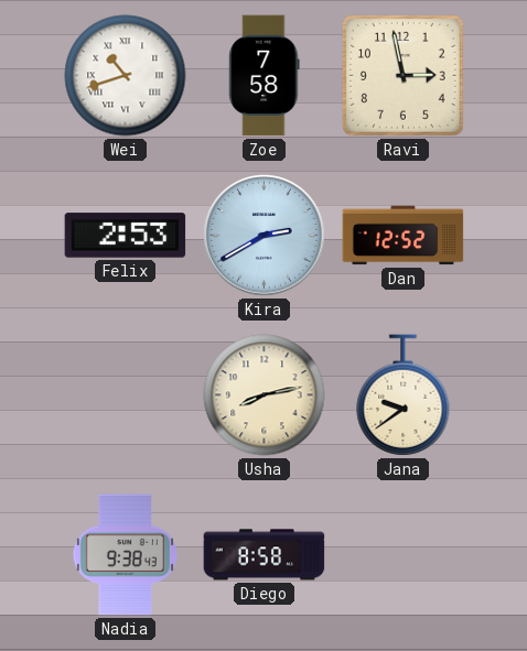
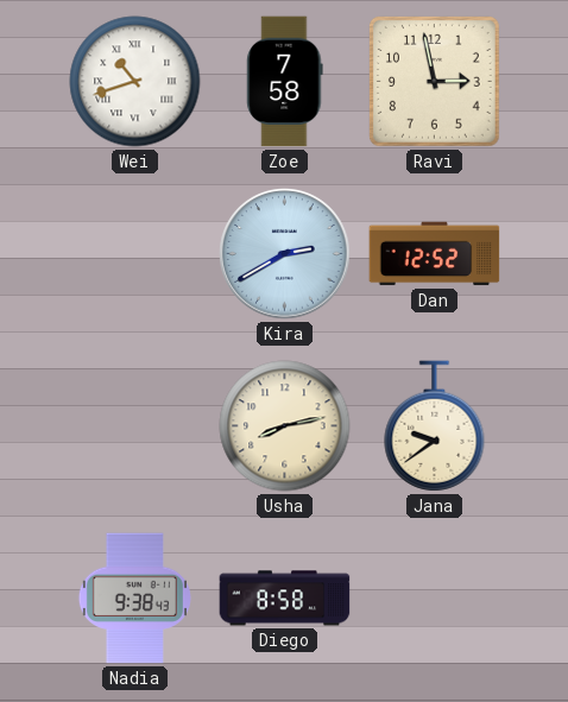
Felix: 2:53 -> none
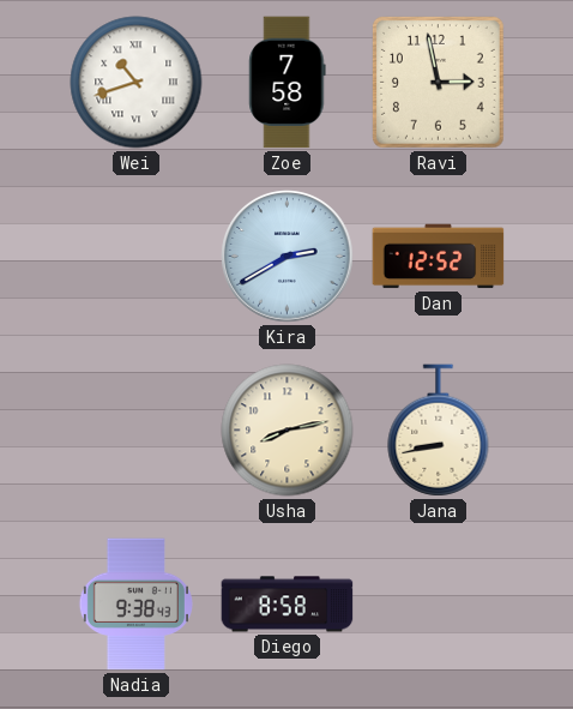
Jana: 9:39 -> 8:43
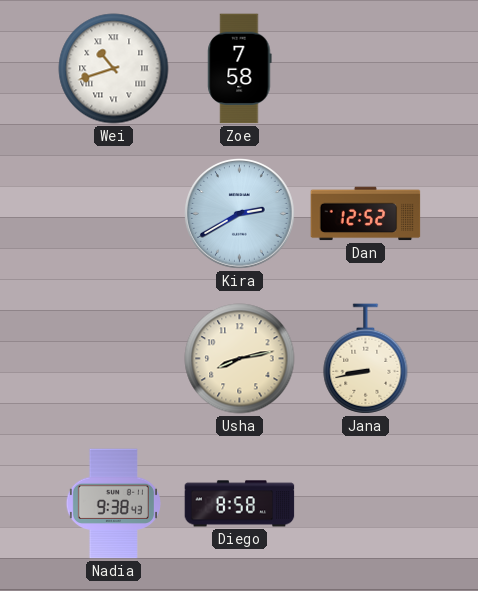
Ravi: 2:58 -> none
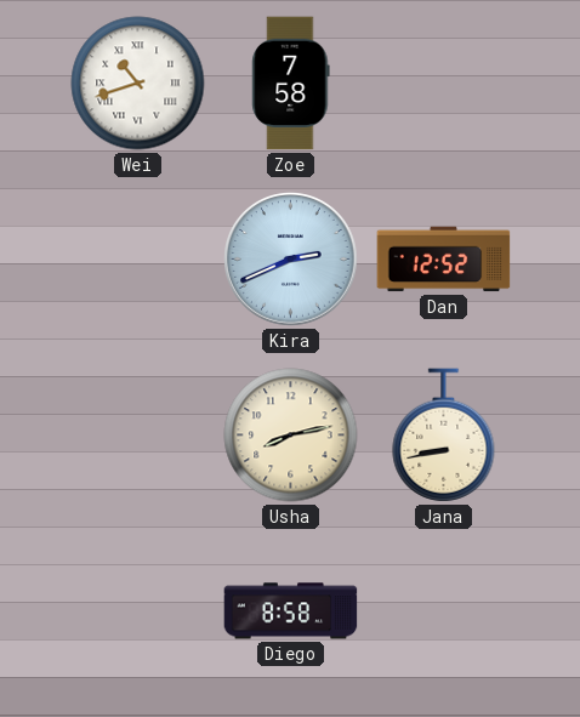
Kira: 2:40 -> 2:41
Nadia: 9:38 -> none
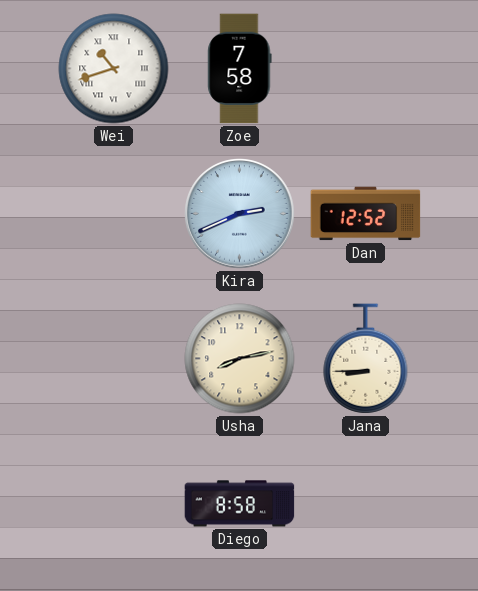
Jana: 8:43 -> 8:45
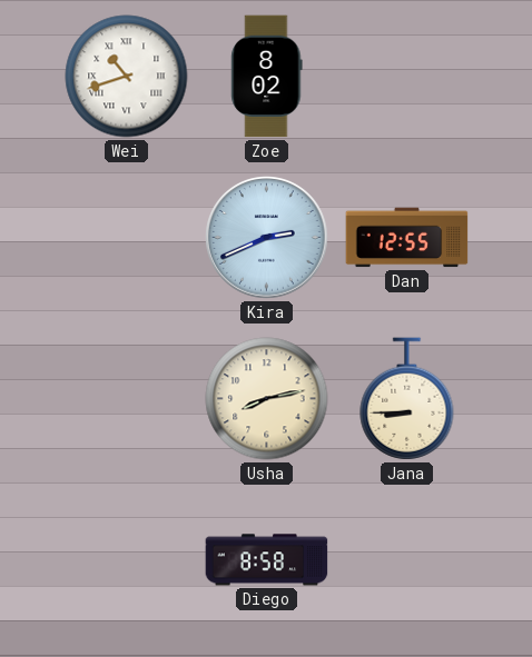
Zoe: 7:58 -> 8:02
Dan: 12:52 -> 12:55
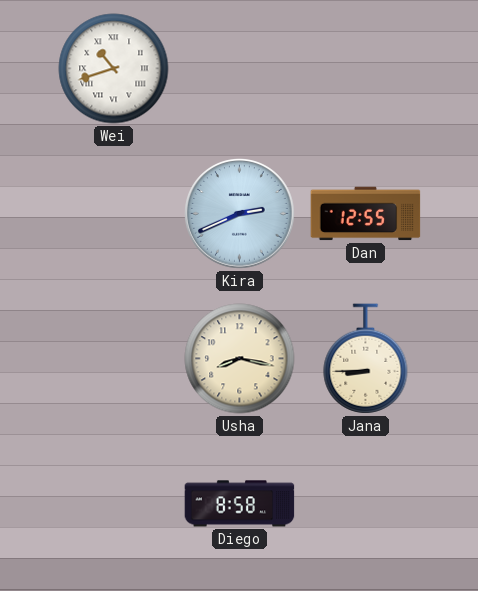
Zoe: 8:02 -> none
Usha: 8:13 -> 8:17
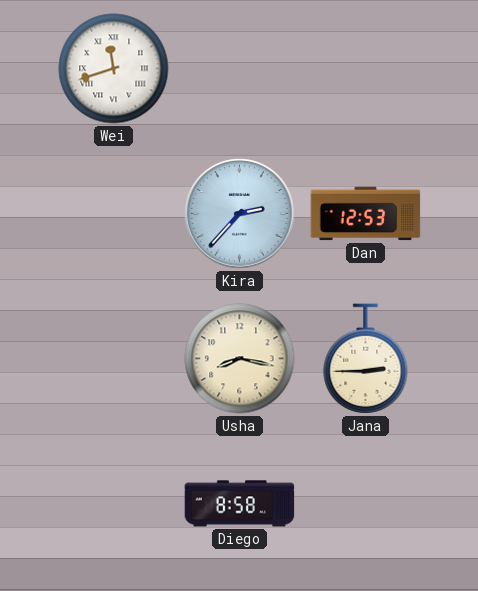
Wei: 10:42 -> 11:42
Kira: 2:41 -> 2:37
Dan: 12:55 -> 12:53
Jana: 8:45 -> 2:45
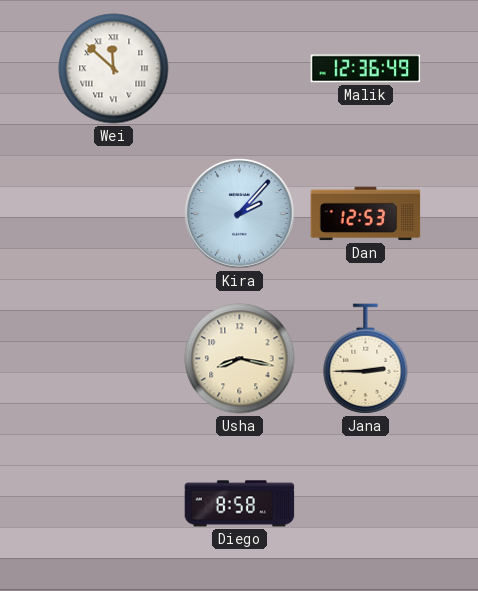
Wei: 11:42 -> 11:52
Malik: none -> 12:36
Kira: 2:37 -> 2:07
